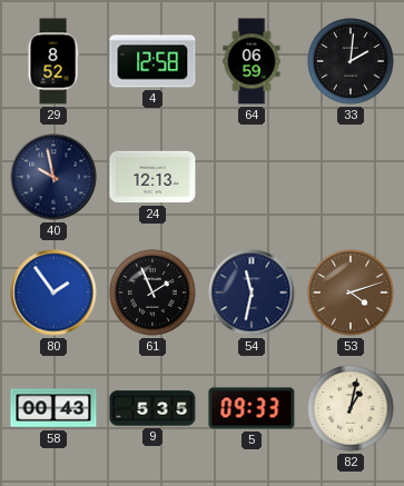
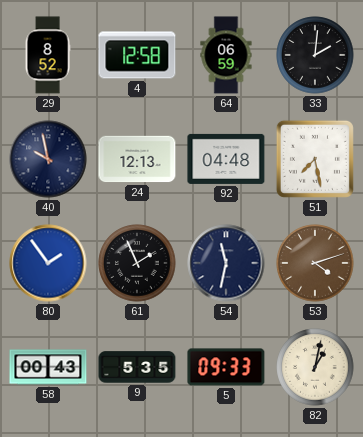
92: none -> 04:48
51: none -> 7:28
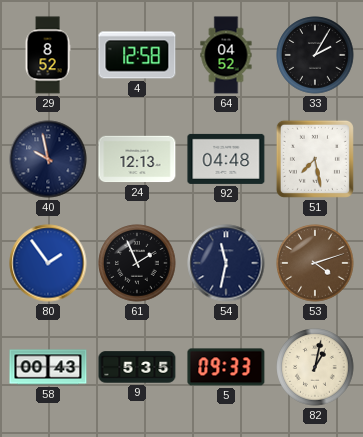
64: 06:59 -> 04:52
33: 2:01 -> 2:05
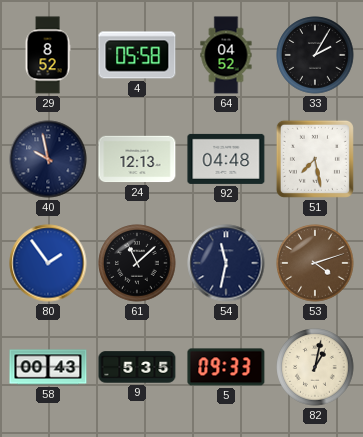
4: 12:58 -> 05:58
61: 1:56 -> 11:08
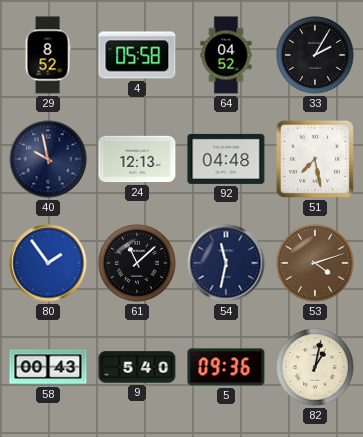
9: 5:35 -> 5:40
5: 09:33 -> 09:36
